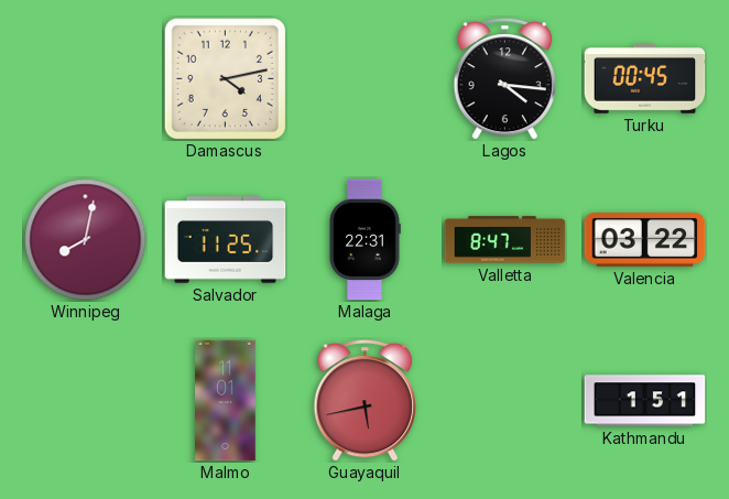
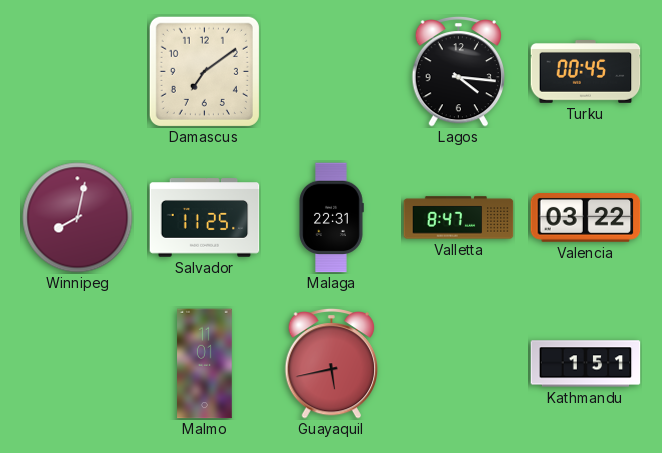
Damascus: 4:13 -> 7:09
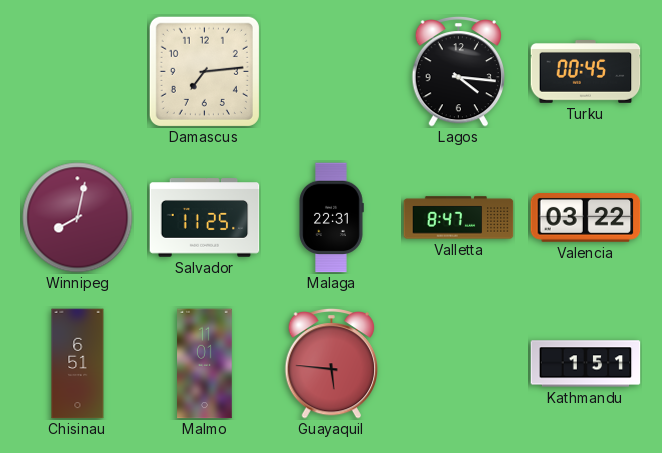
Damascus: 7:09 -> 7:14
Chisinau: none -> 6:51
Guayaquil: 5:43 -> 5:46
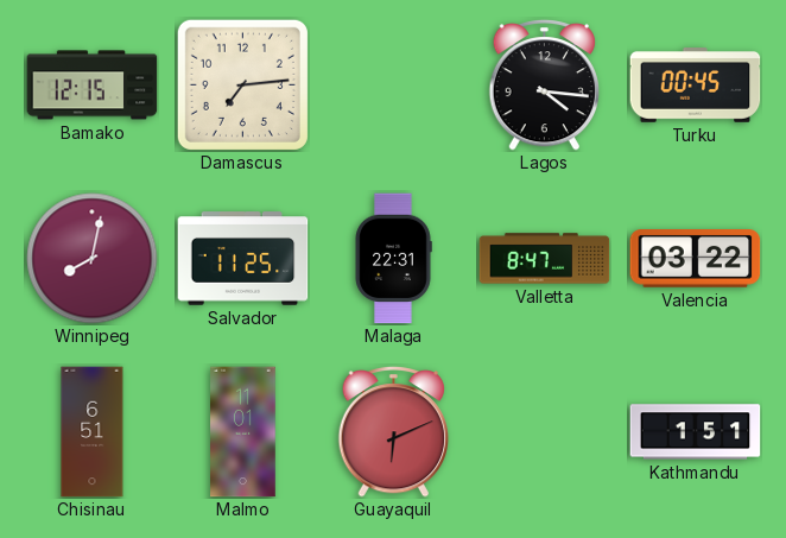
Bamako: none -> 12:15
Guayaquil: 5:46 -> 6:11
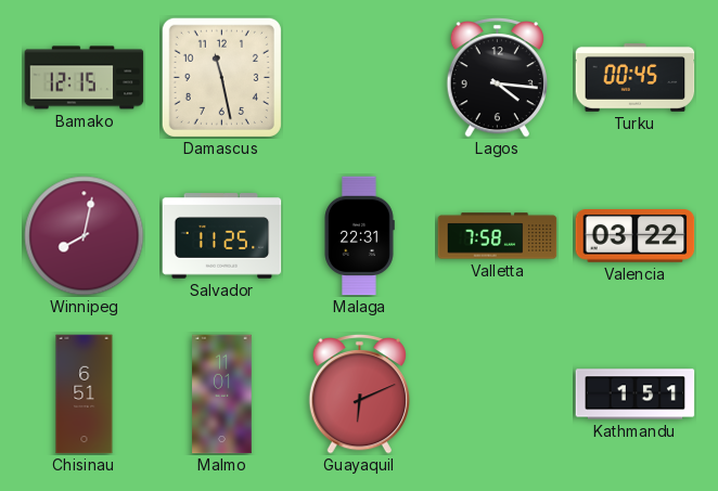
Damascus: 7:14 -> 11:28
Valletta: 8:47 -> 7:58
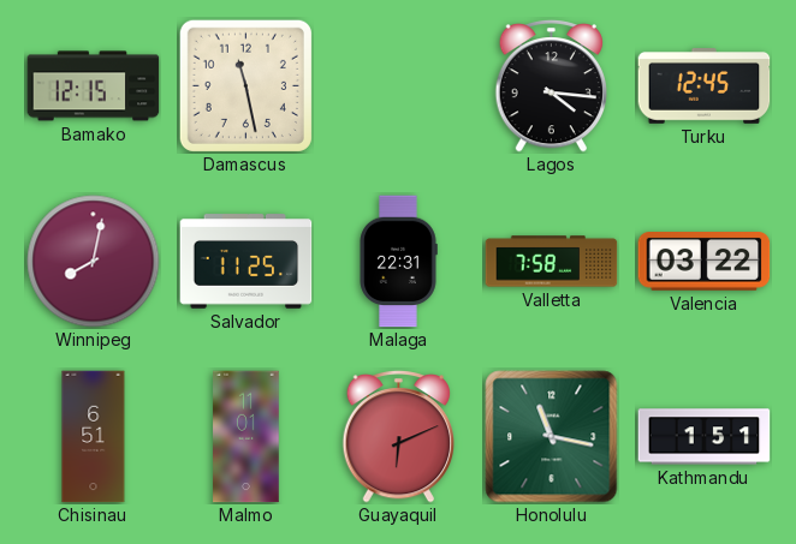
Turku: 00:45 -> 12:45
Honolulu: none -> 11:17
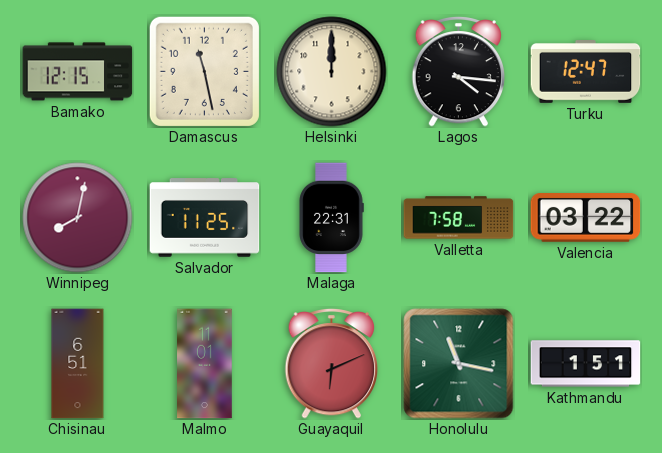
Helsinki: none -> 12:00
Turku: 12:45 -> 12:47
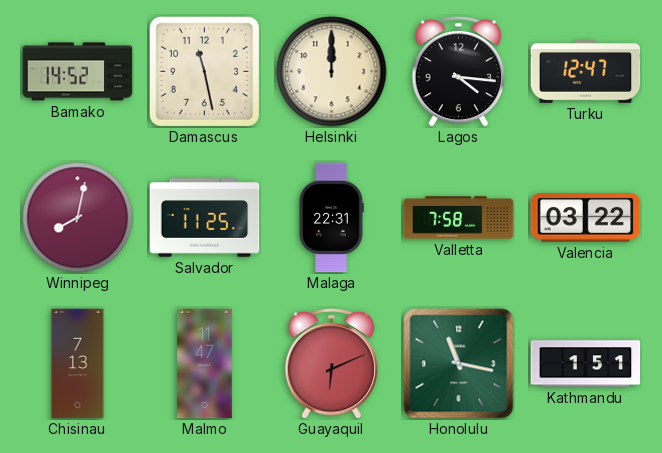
Bamako: 12:15 -> 14:52
Chisinau: 6:51 -> 7:13
Malmo: 11:01 -> 11:47
